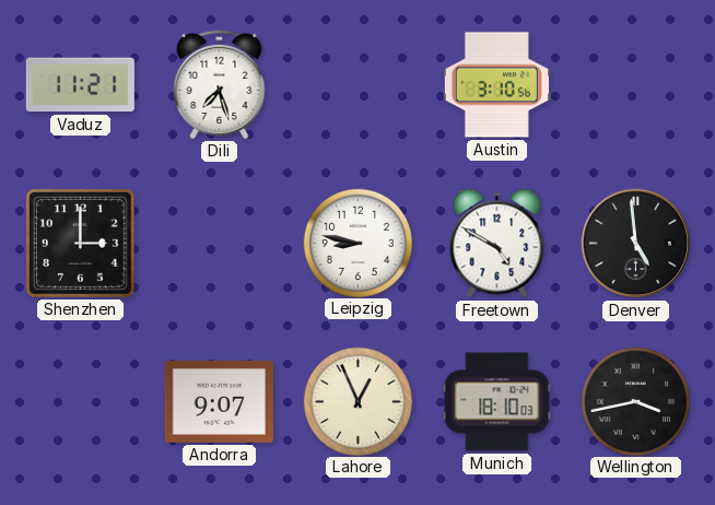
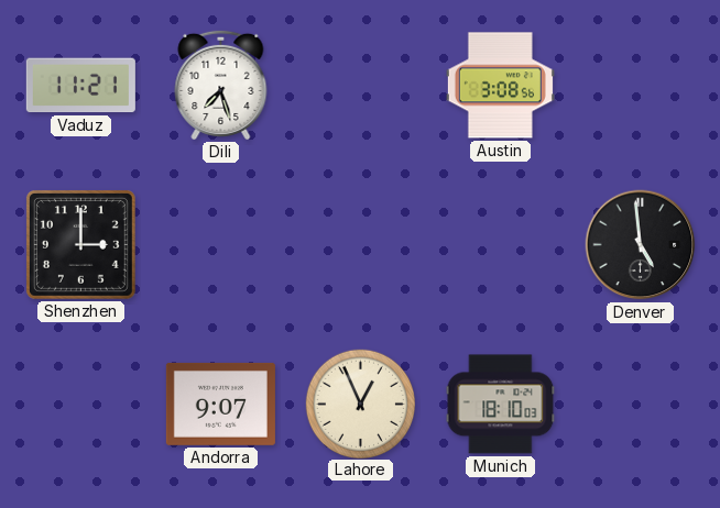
Austin: 3:10 -> 3:08
Leipzig: 8:47 -> none
Freetown: 4:50 -> none
Wellington: 3:43 -> none
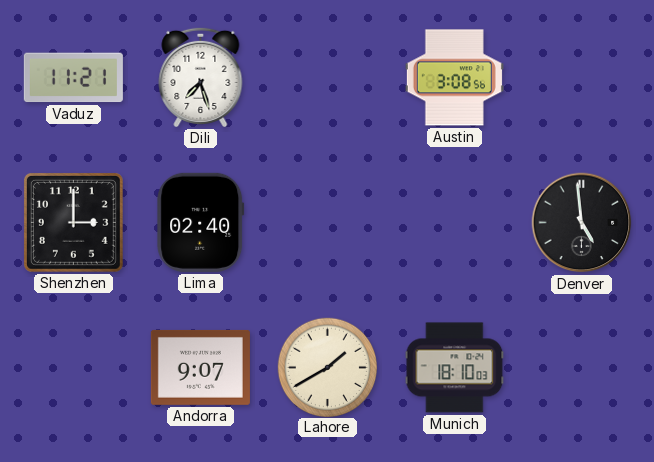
Lima: none -> 02:40
Lahore: 12:56 -> 1:40
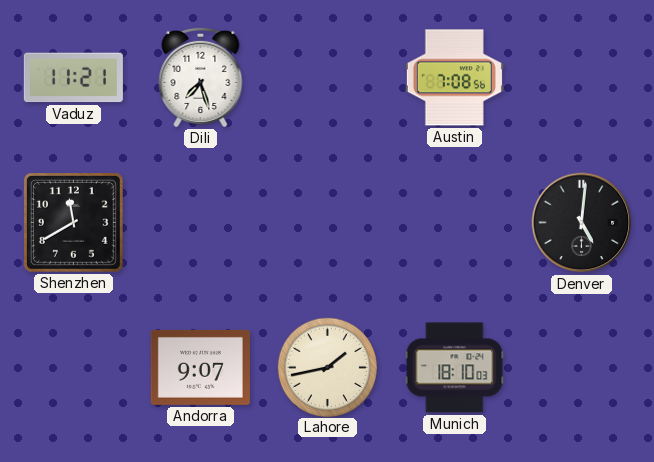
Austin: 3:08 -> 7:08
Shenzhen: 3:00 -> 11:40
Lima: 02:40 -> none
Denver: 4:59 -> 5:01
Lahore: 1:40 -> 1:43
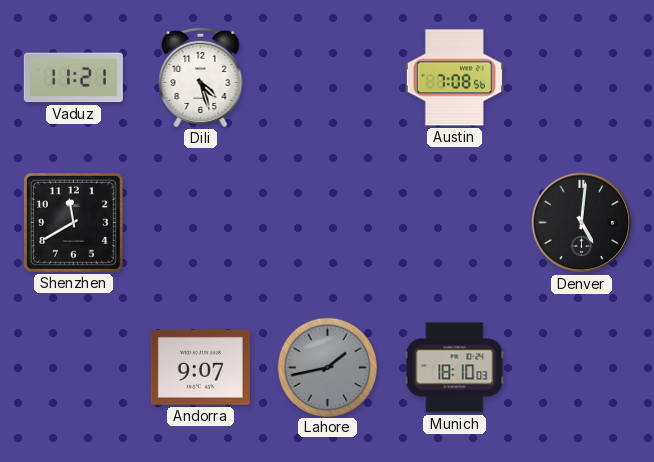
Dili: 7:27 -> 4:27
Lahore dial: cream -> grey
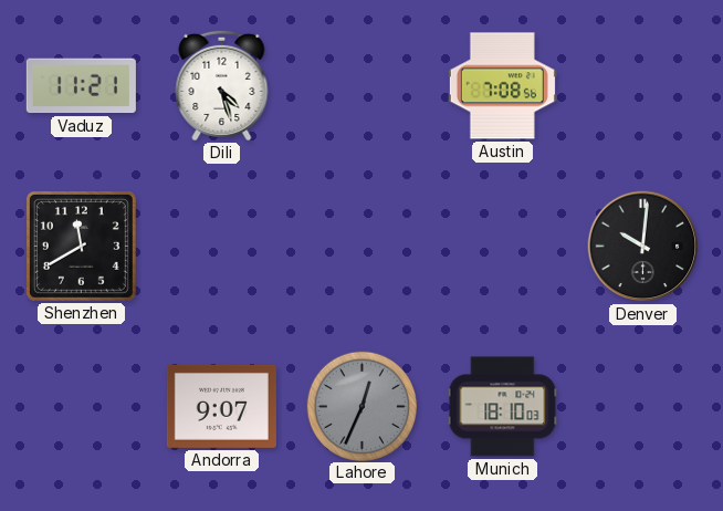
Denver: 5:01 -> 10:01
Lahore: 1:43 -> 12:34
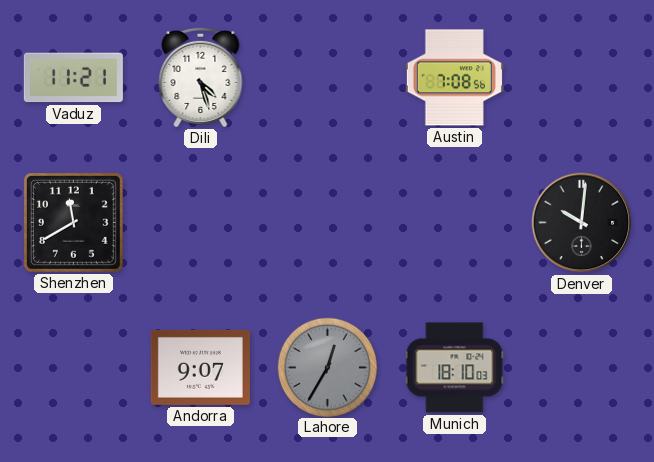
Lahore: 12:34 -> 12:35
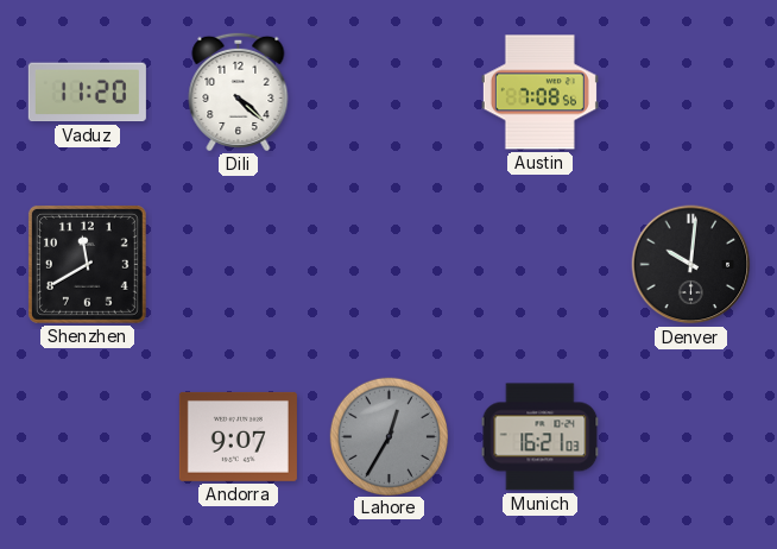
Vaduz: 11:21 -> 11:20
Dili: 4:27 -> 4:22
Munich: 18:10 -> 16:21
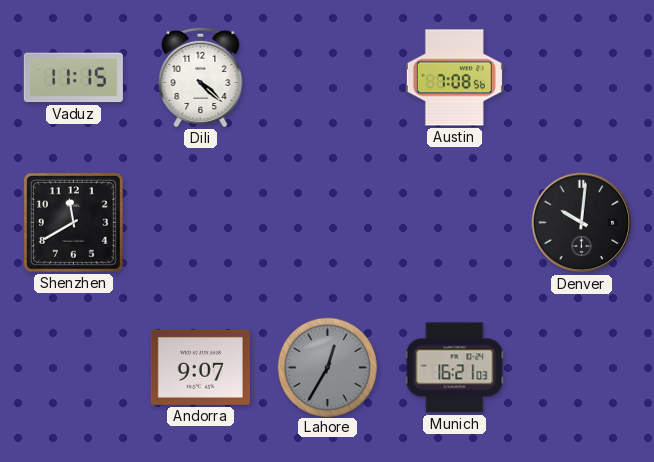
Vaduz: 11:20 -> 11:15
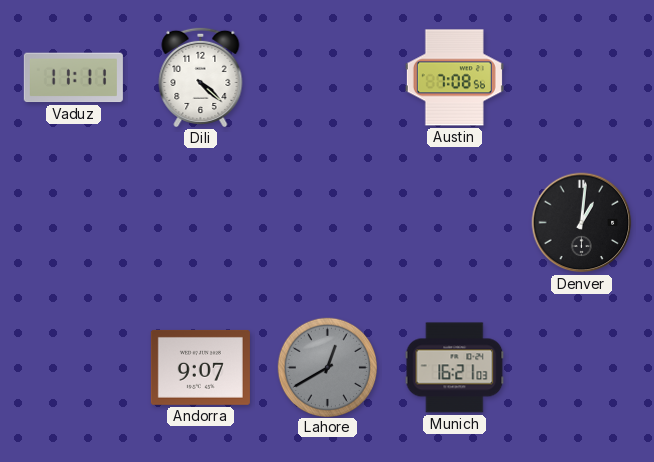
Vaduz: 11:15 -> 11:11
Shenzhen: 11:40 -> none
Denver: 10:01 -> 1:01
Lahore: 12:35 -> 12:40
